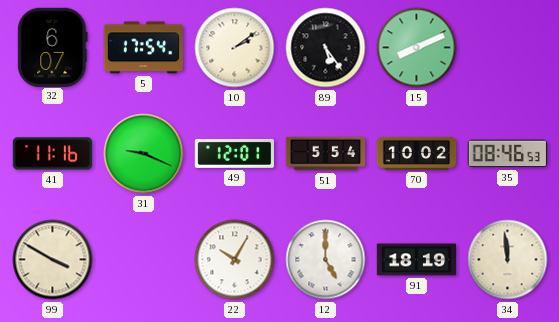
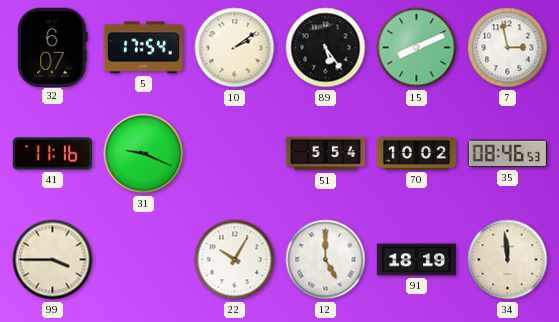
7: none -> 2:58
49: 12:01 -> none
99: 3:50 -> 3:45
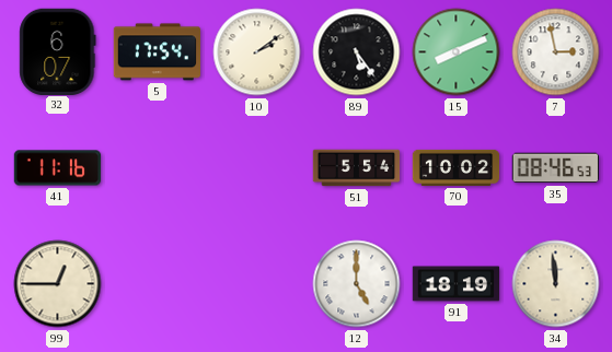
31: 9:19 -> none
99: 3:45 -> 12:45
22: 10:05 -> none
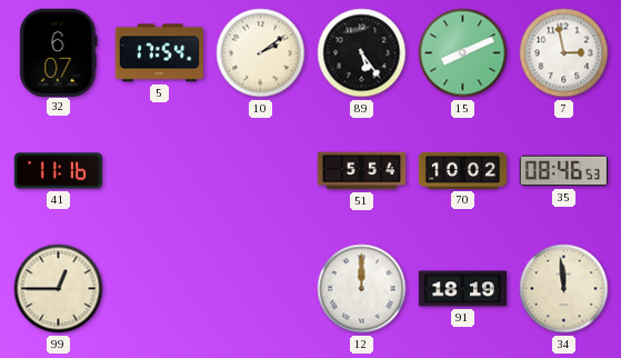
12: 5:00 -> 12:00
